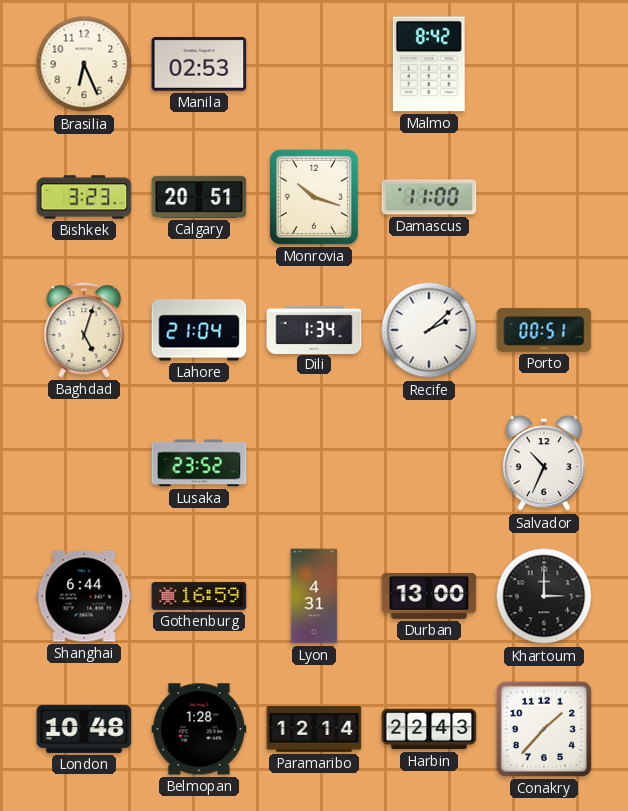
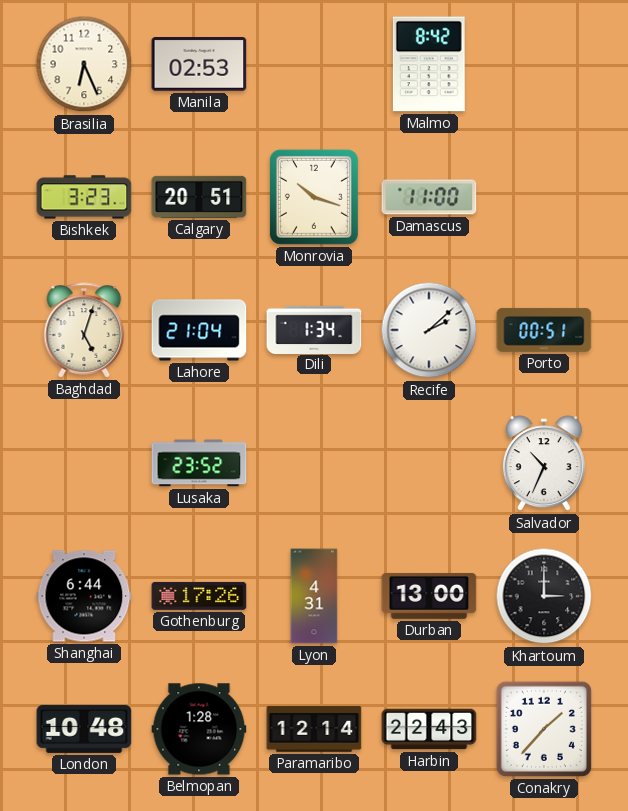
Gothenburg: 16:59 -> 17:26
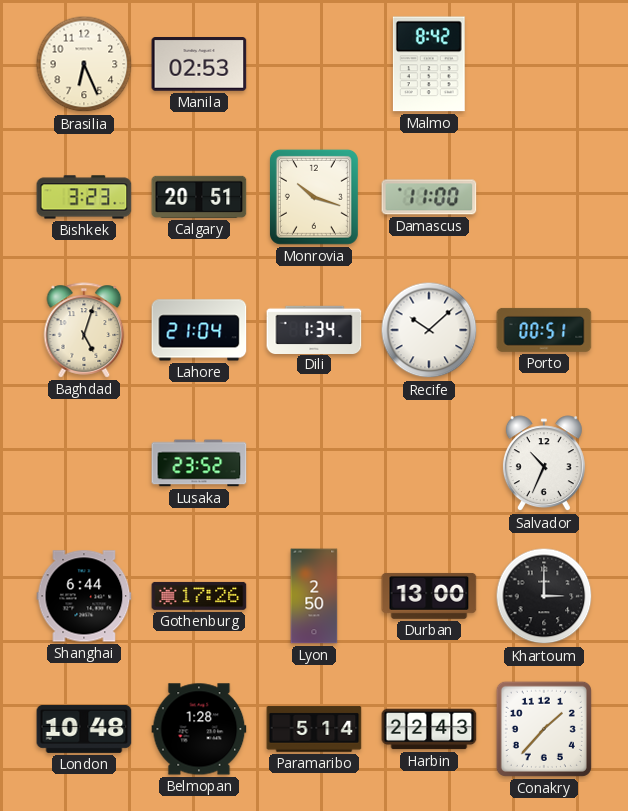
Recife: 2:08 -> 10:08
Lyon: 4:31 -> 2:50
Paramaribo: 12:14 -> 5:14
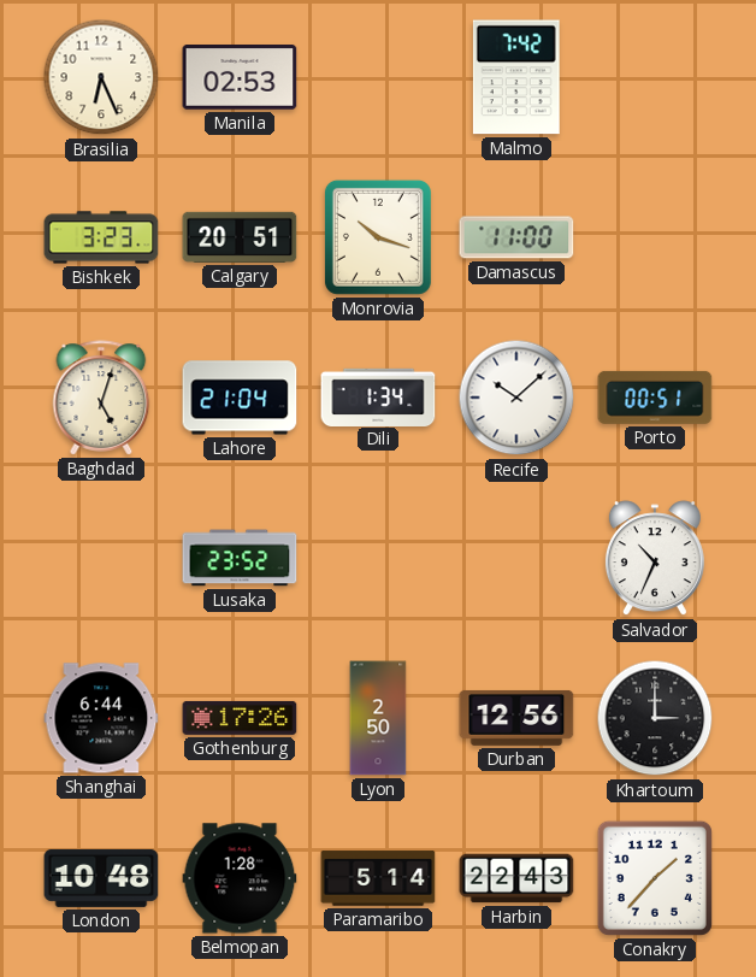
Malmo: 8:42 -> 7:42
Durban: 13:00 -> 12:56
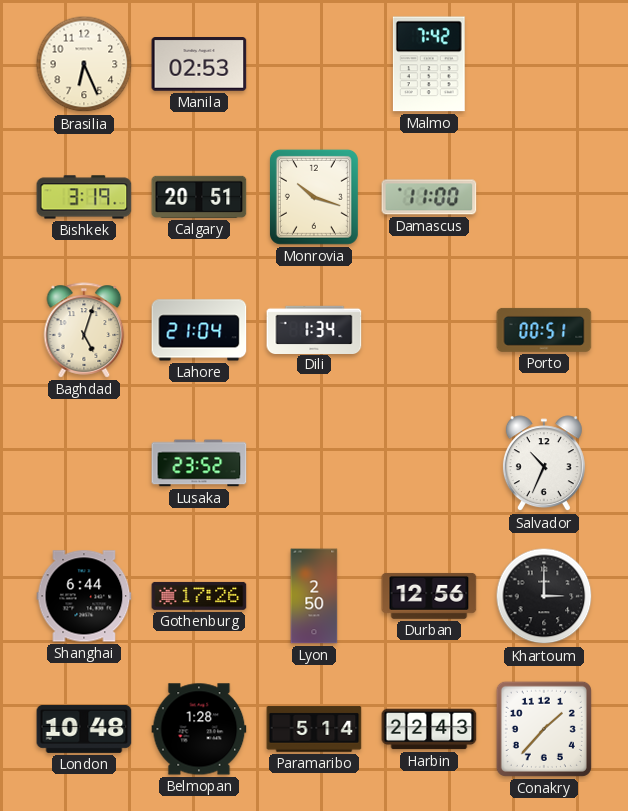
Bishkek: 3:23 -> 3:19
Recife: 10:08 -> none
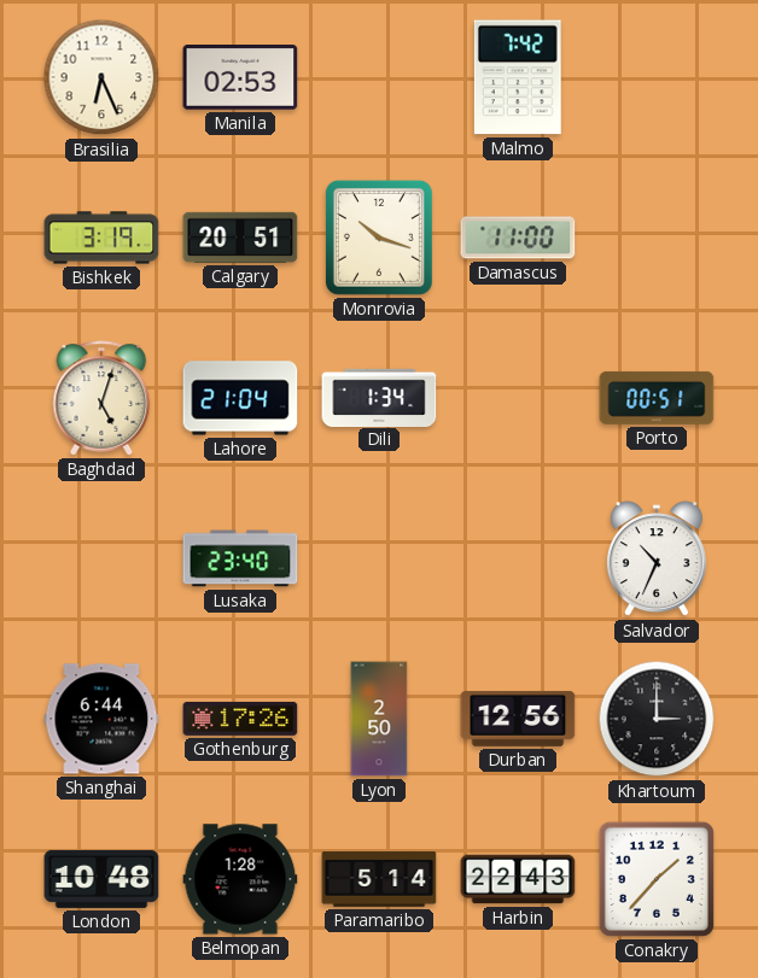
Lusaka: 23:52 -> 23:40
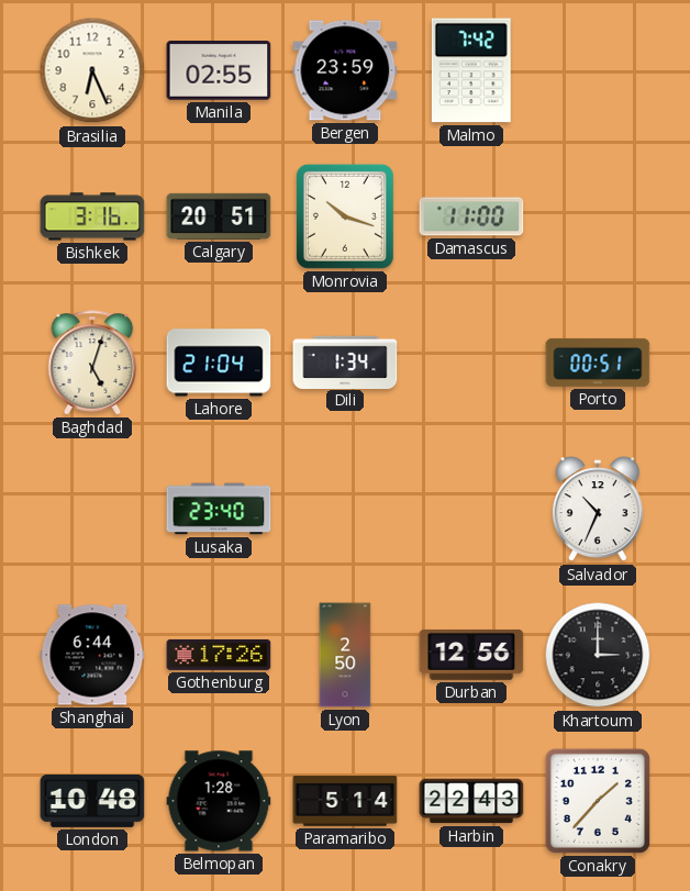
Manila: 02:53 -> 02:55
Bergen: none -> 23:59
Bishkek: 3:19 -> 3:16
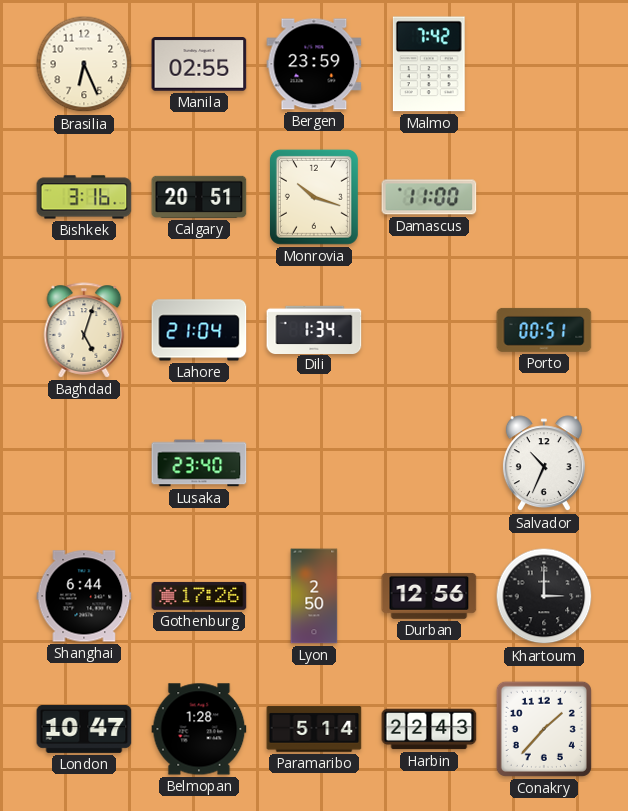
London: 10:48 -> 10:47
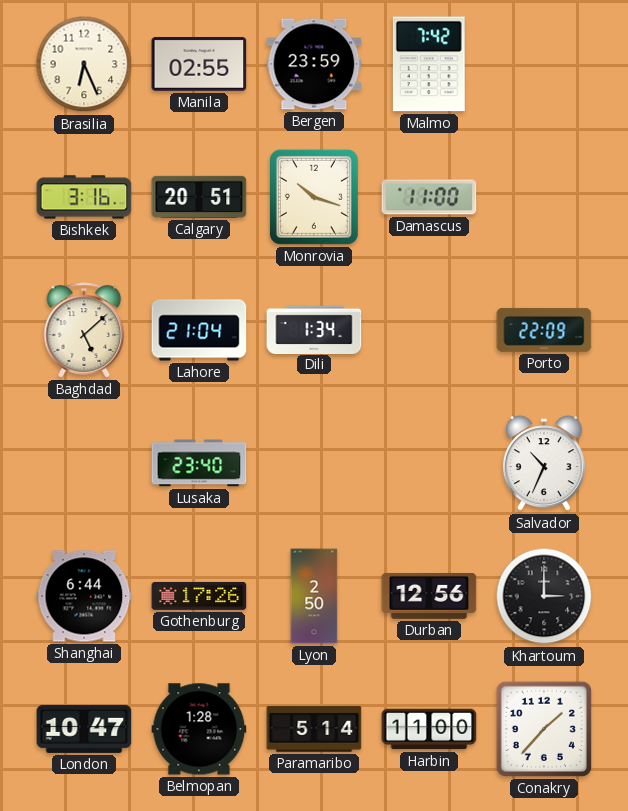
Baghdad: 5:03 -> 5:08
Porto: 00:51 -> 22:09
Harbin: 22:43 -> 11:00
